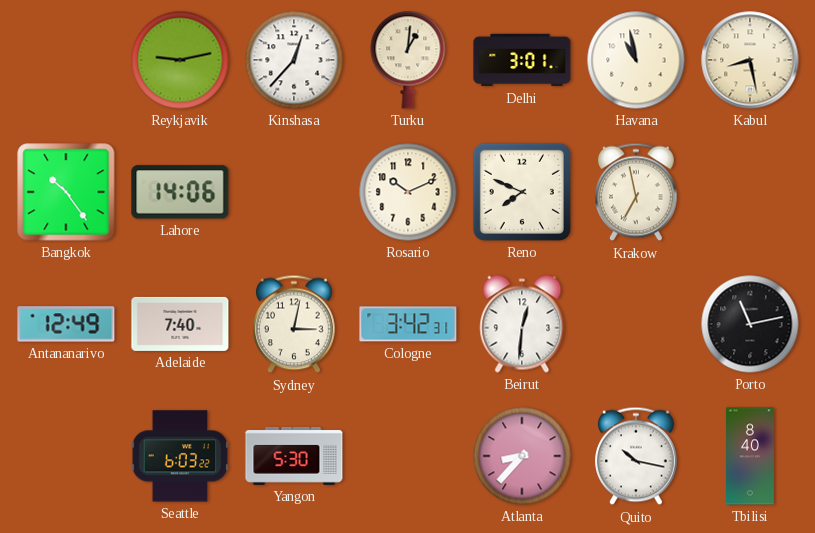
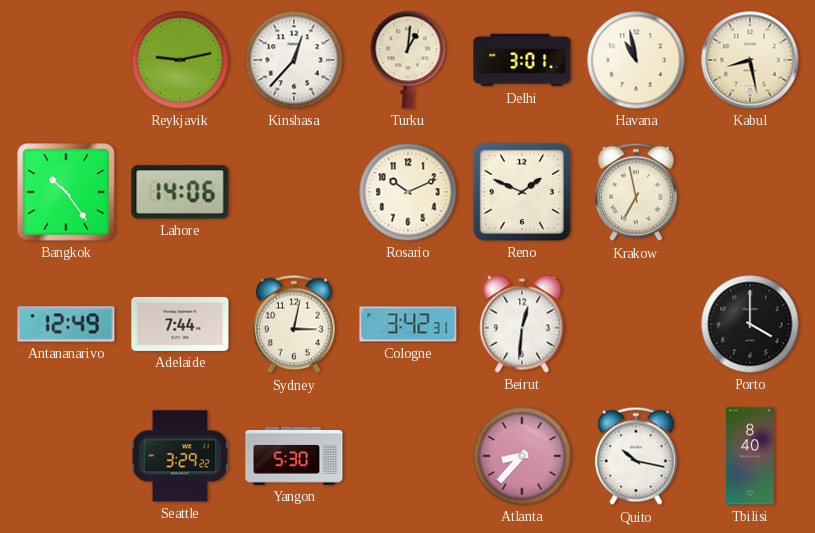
Reno: 7:49 -> 1:49
Adelaide: 7:40 -> 7:44
Porto: 11:13 -> 4:00
Seattle: 6:03 -> 3:29
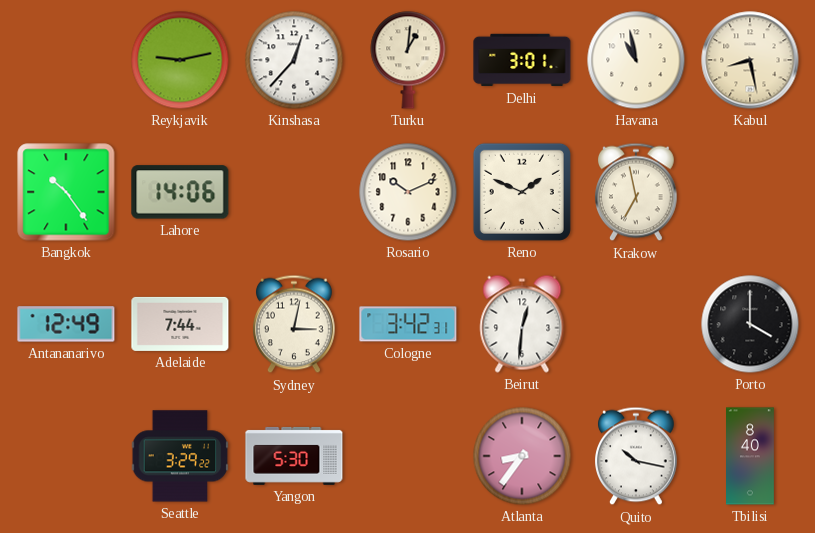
Atlanta: 8:37 -> 8:36
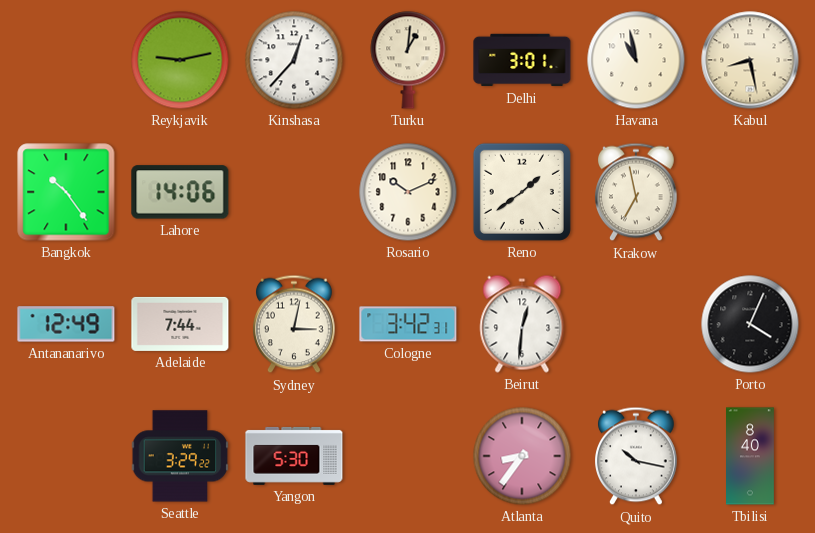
Reno: 1:49 -> 1:39
Porto: 4:00 -> 4:04
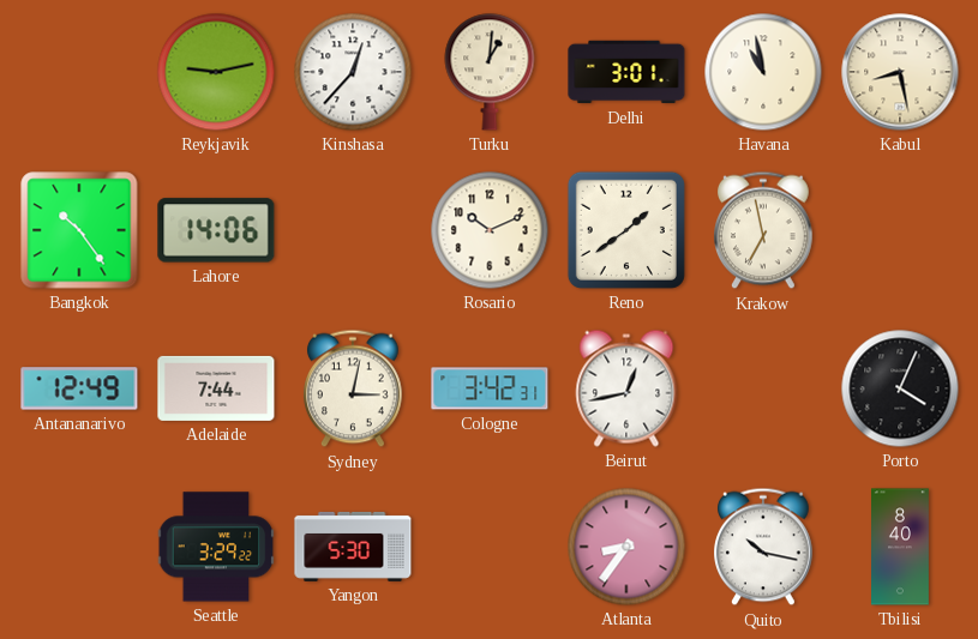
Beirut: 12:31 -> 12:43
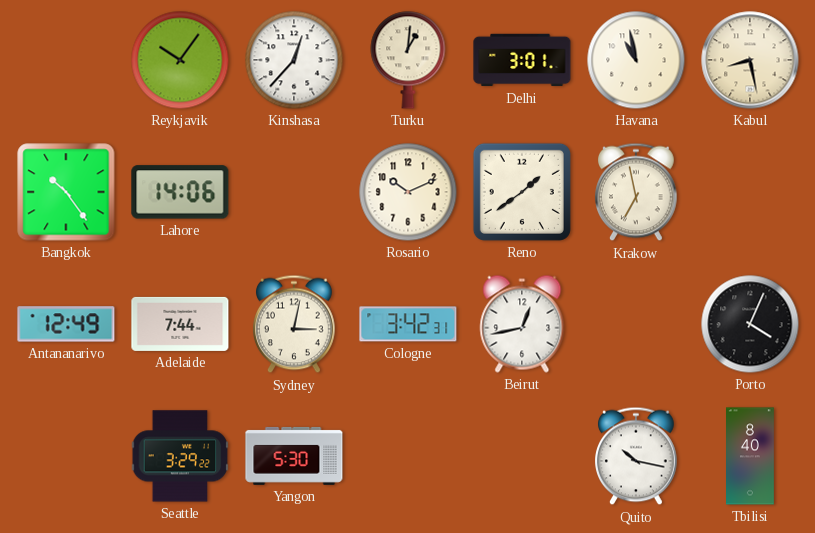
Reykjavik: 9:13 -> 10:06
Atlanta: 8:36 -> none
